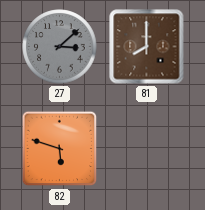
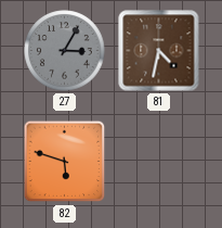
27: 3:08 -> 3:05
81: 8:00 -> 4:32
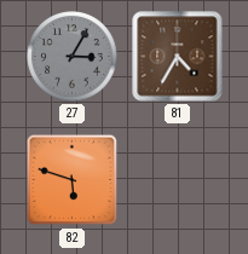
81: 4:32 -> 4:35
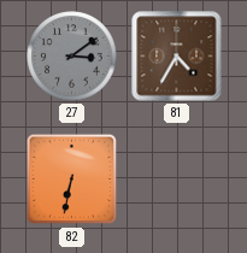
27: 3:05 -> 3:09
82: 5:48 -> 6:32
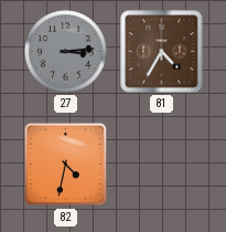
27: 3:09 -> 3:14
82: 6:32 -> 4:32
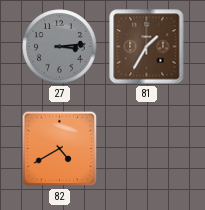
81: 4:35 -> 1:35
82: 4:32 -> 4:40
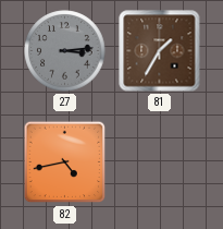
82: 4:40 -> 4:43
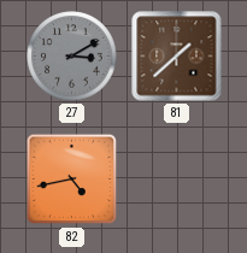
27: 3:14 -> 3:10
81: 1:35 -> 1:38
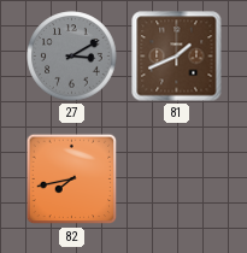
81: 1:38 -> 1:41
82: 4:43 -> 7:43
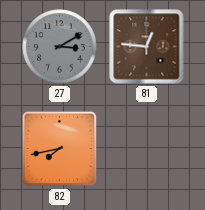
81: 1:41 -> 12:46
